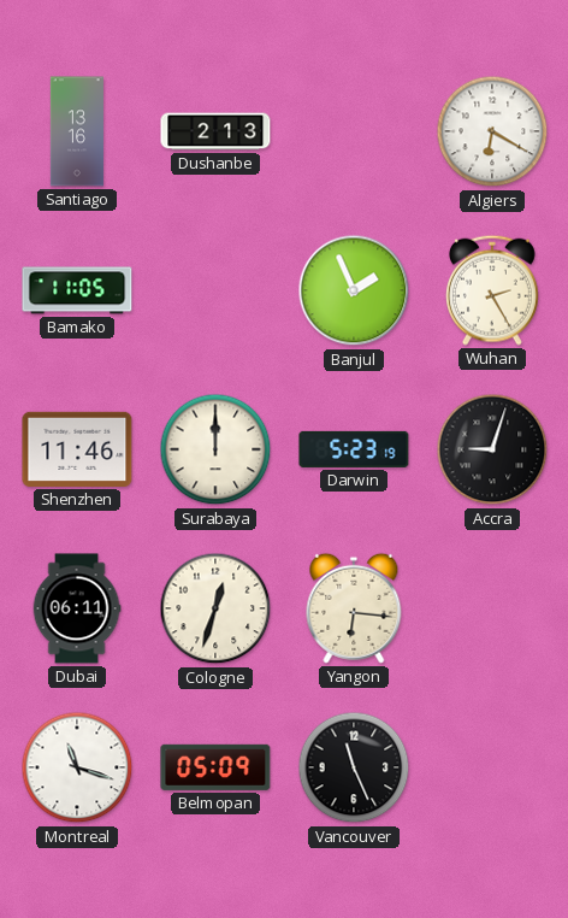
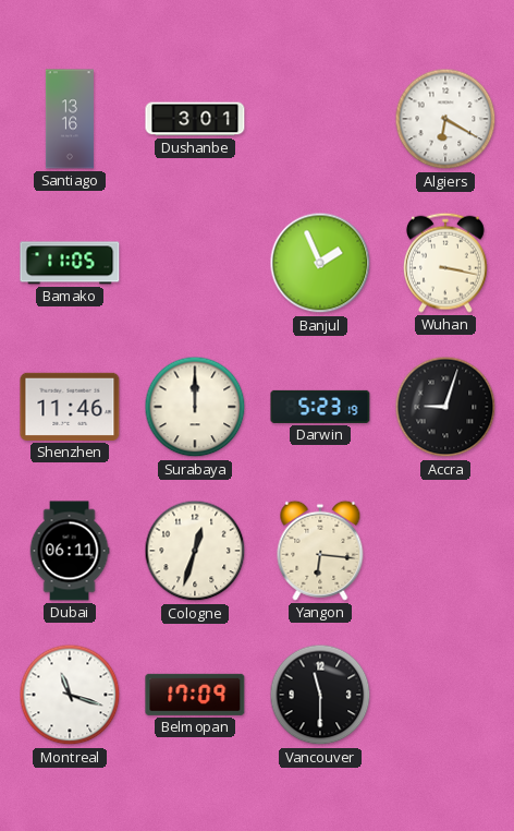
Dushanbe: 2:13 -> 3:01
Wuhan: 2:25 -> 3:17
Belmopan: 05:09 -> 17:09
Vancouver: 11:26 -> 11:30
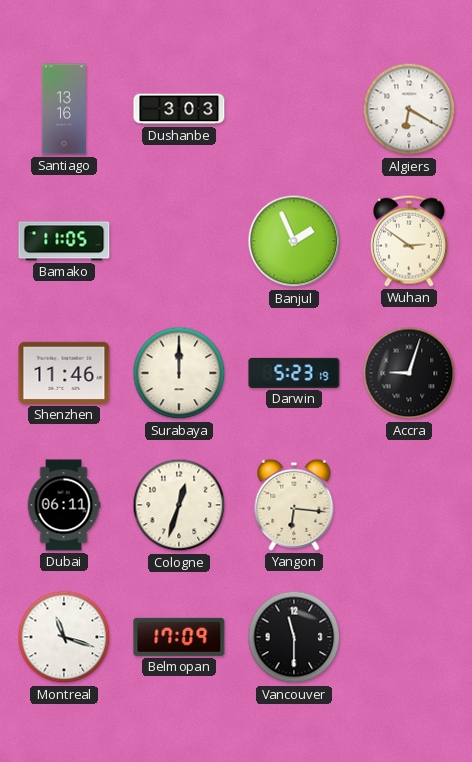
Dushanbe: 3:01 -> 3:03
Wuhan: 3:17 -> 2:51
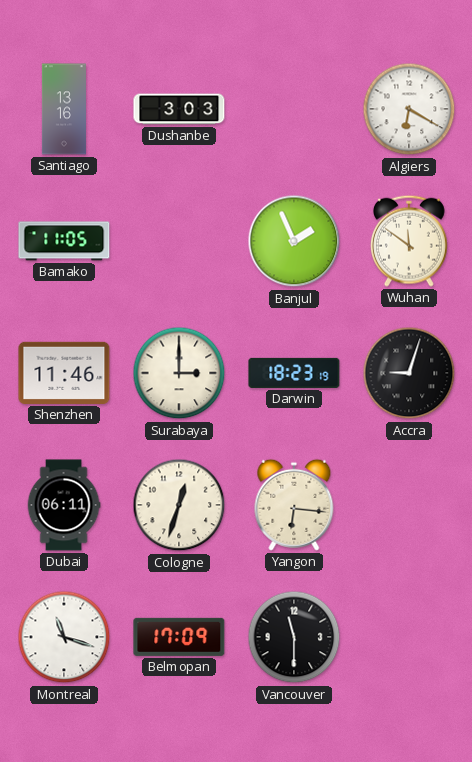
Wuhan: 2:51 -> 11:51
Surabaya: 12:00 -> 3:00
Darwin: 5:23 -> 18:23
